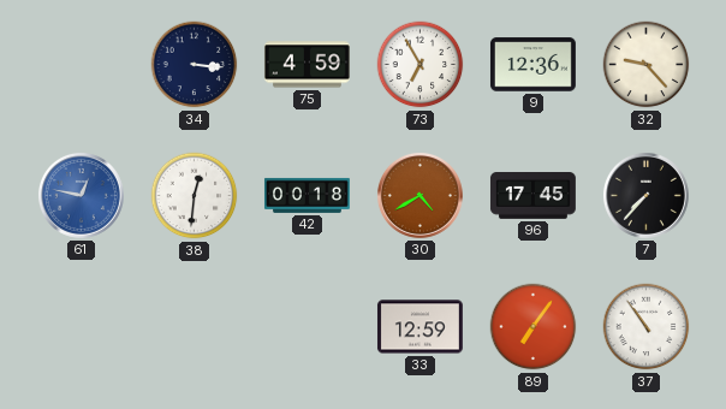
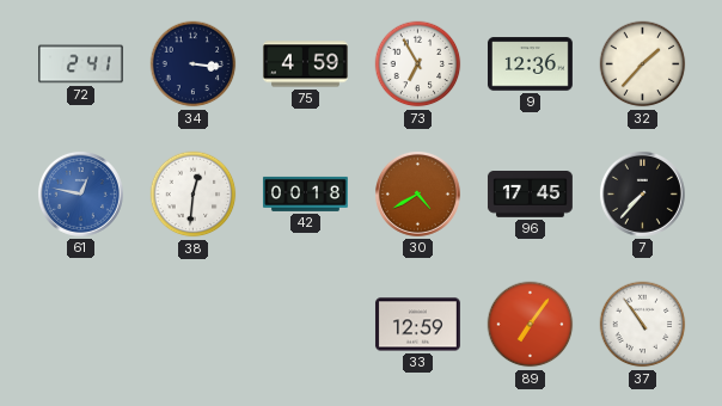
72: none -> 2:41
32: 9:23 -> 1:37
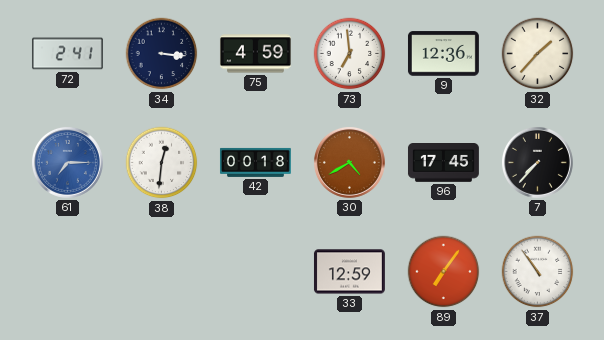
73: 6:55 -> 6:59
61: 12:47 -> 7:15
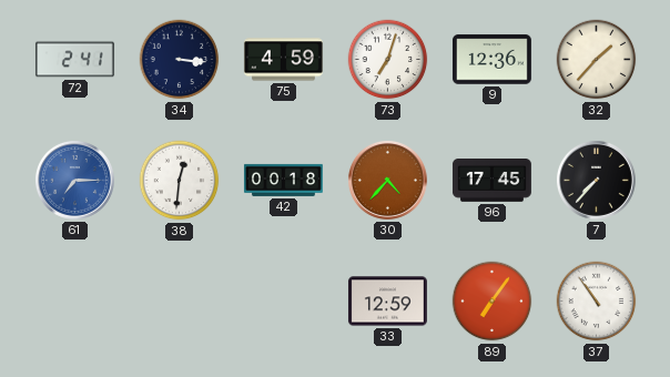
73: 6:59 -> 7:03
30: 4:40 -> 4:37
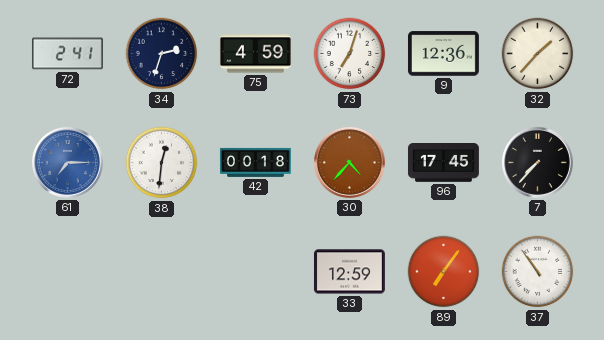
34: 3:16 -> 2:33
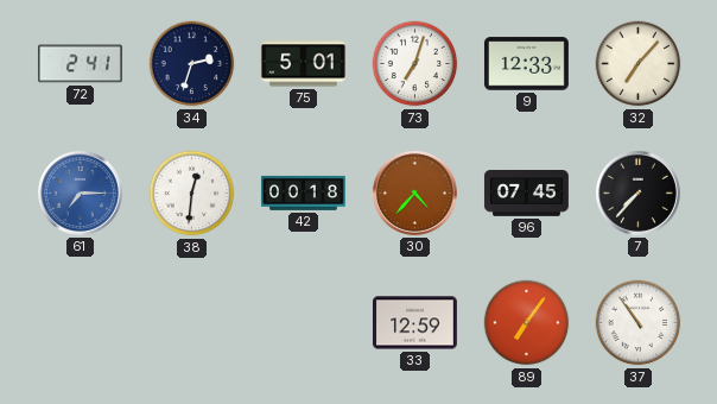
75: 4:59 -> 5:01
9: 12:36 -> 12:33
32: 1:37 -> 7:07
96: 17:45 -> 07:45
